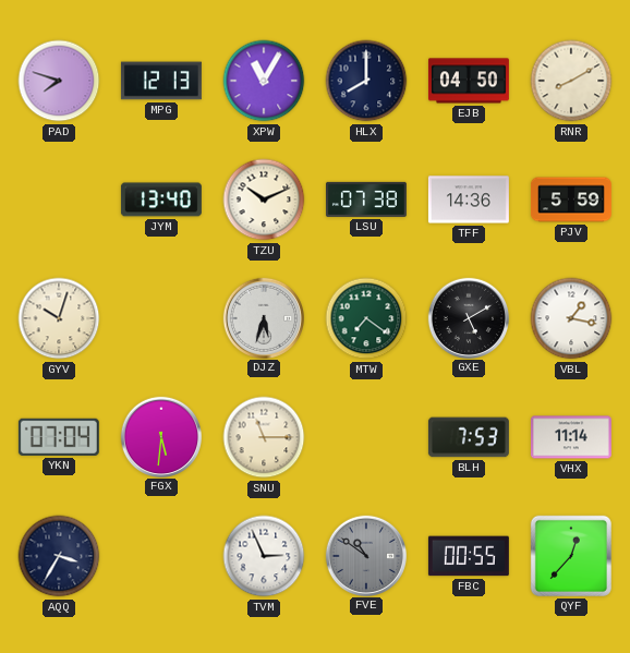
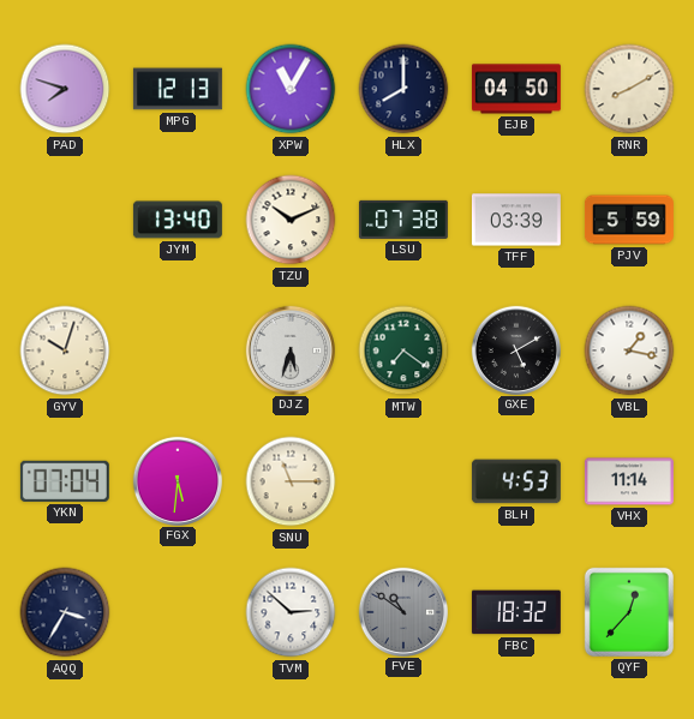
TFF: 14:36 -> 03:39
BLH: 7:53 -> 4:53
TVM: 2:56 -> 2:52
FBC: 00:55 -> 18:32
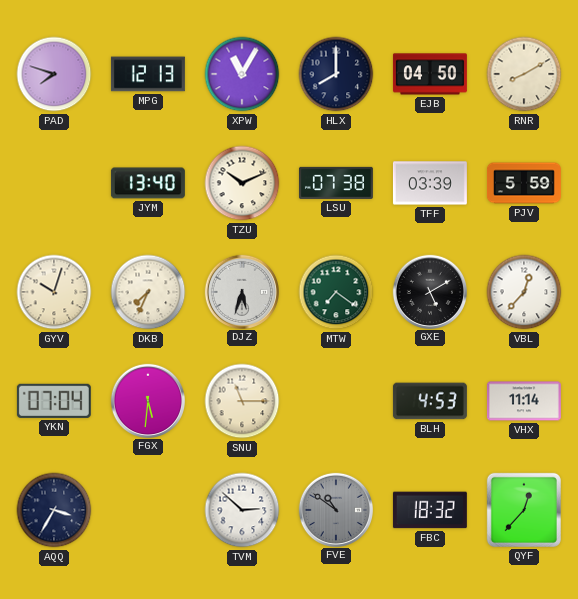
DKB: none -> 7:34
VBL: 1:17 -> 12:37
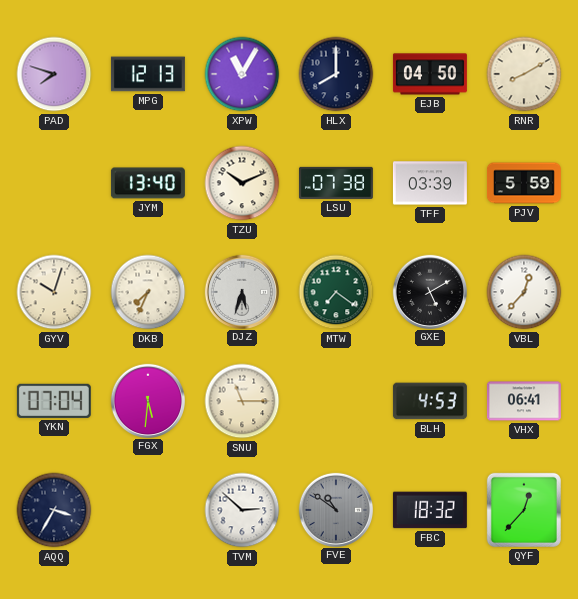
VHX: 11:14 -> 06:41
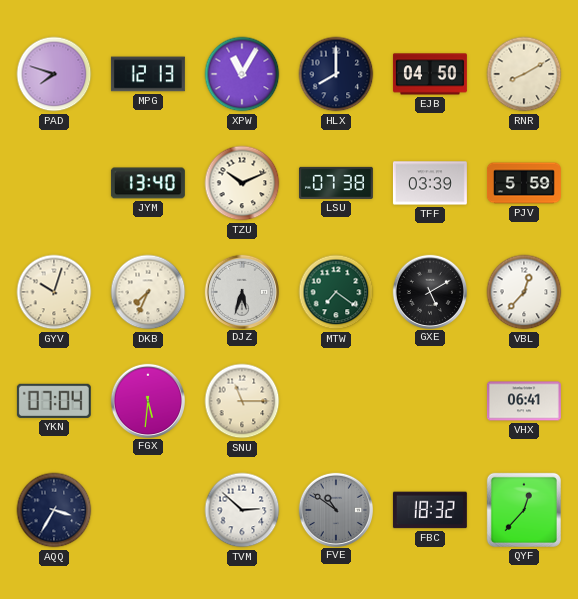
BLH: 4:53 -> none
